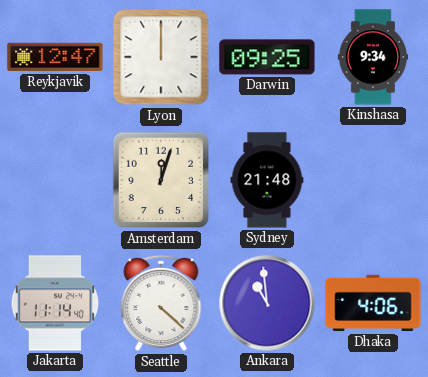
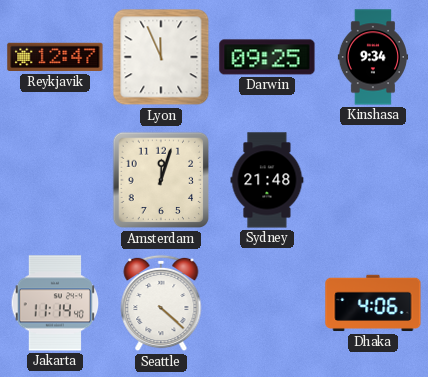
Lyon: 12:00 -> 11:56
Ankara: 10:59 -> none
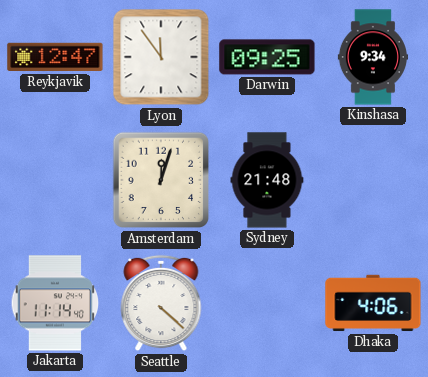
Lyon: 11:56 -> 11:54
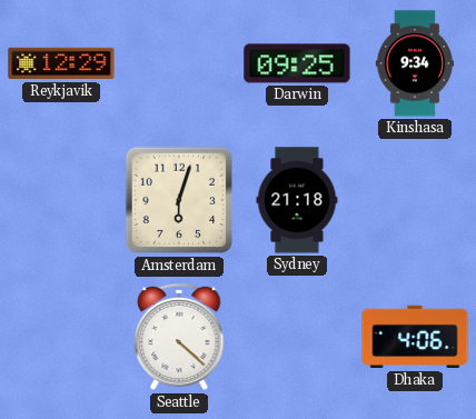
Reykjavik: 12:47 -> 12:29
Lyon: 11:54 -> none
Amsterdam: 12:03 -> 6:03
Sydney: 21:48 -> 21:18
Jakarta: 11:14 -> none
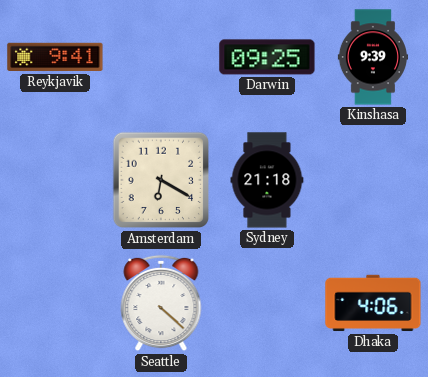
Reykjavik: 12:29 -> 9:41
Kinshasa: 9:34 -> 9:39
Amsterdam: 6:03 -> 6:20
